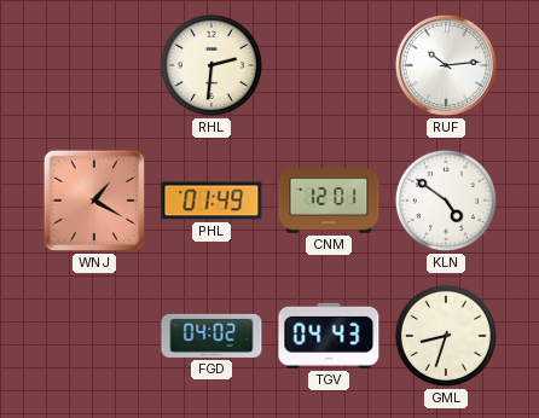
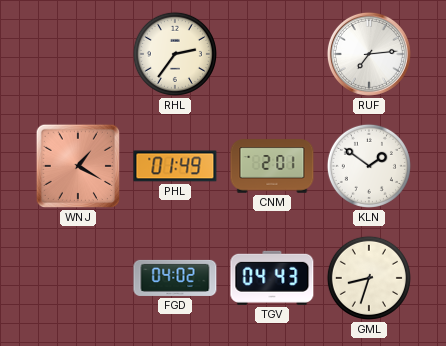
RHL: 2:31 -> 2:36
RUF: 10:14 -> 7:14
CNM: 12:01 -> 2:01
KLN: 4:51 -> 1:51
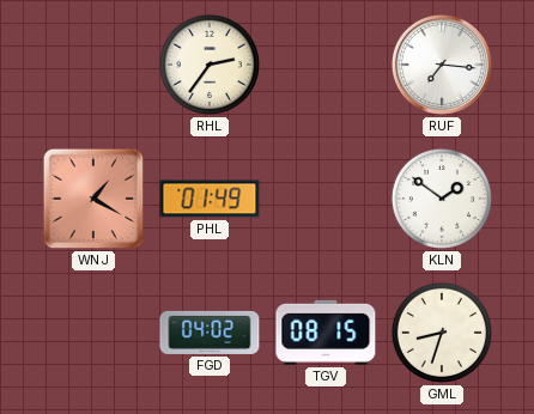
RUF: 7:14 -> 7:16
CNM: 2:01 -> none
TGV: 04:43 -> 08:15
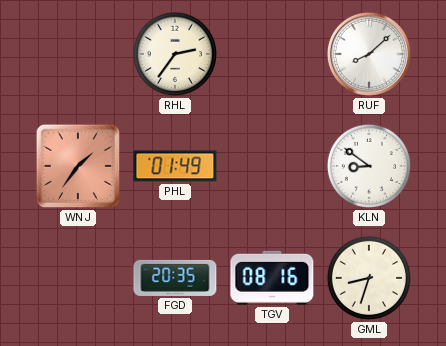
RUF: 7:16 -> 8:08
WNJ: 1:20 -> 1:36
KLN: 1:51 -> 8:51
FGD: 04:02 -> 20:35
TGV: 08:15 -> 08:16
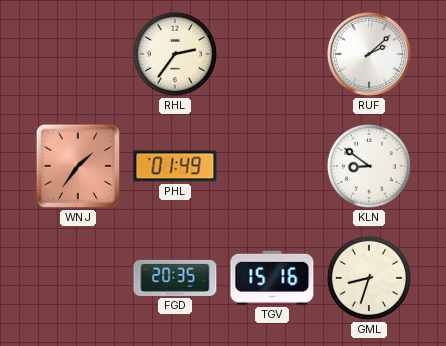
RUF: 8:08 -> 2:08
TGV: 08:16 -> 15:16
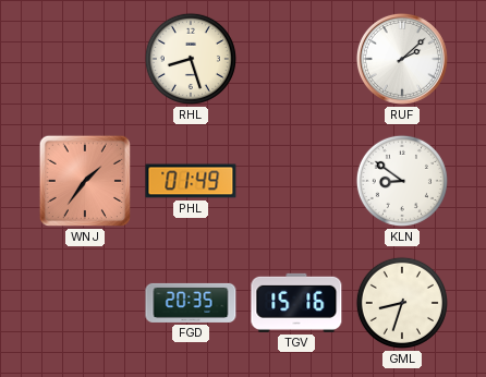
RHL: 2:36 -> 8:27
